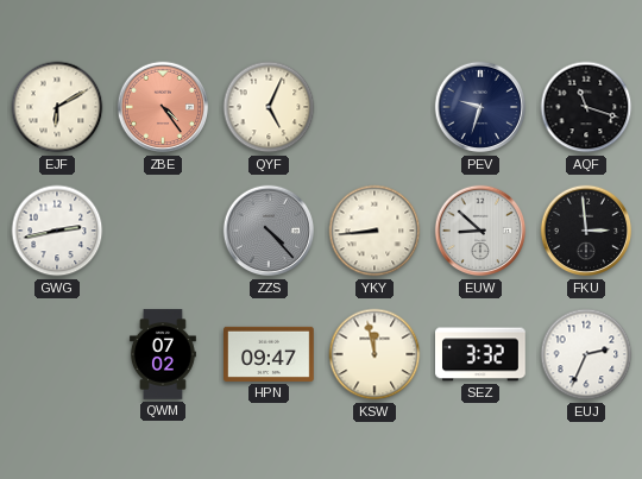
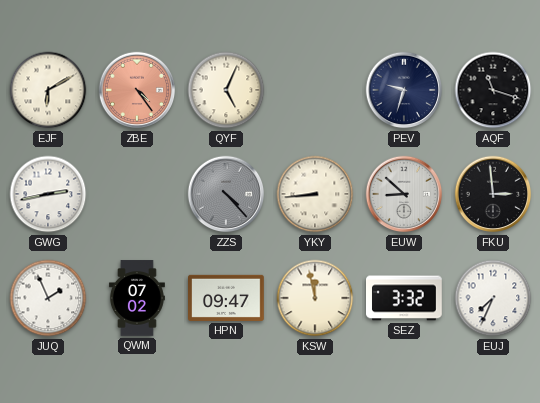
JUQ: none -> 1:56
EUJ: 2:34 -> 7:34
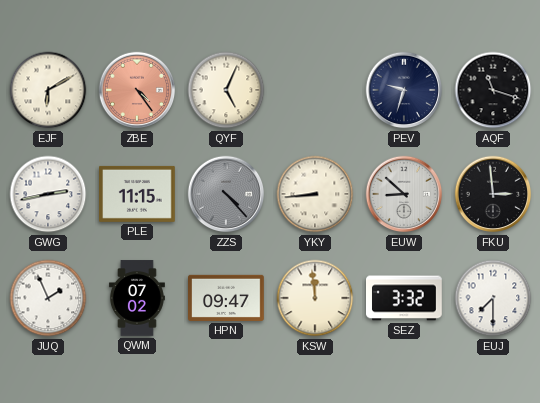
PLE: none -> 11:15
KSW: 11:58 -> 11:59
EUJ: 7:34 -> 7:30
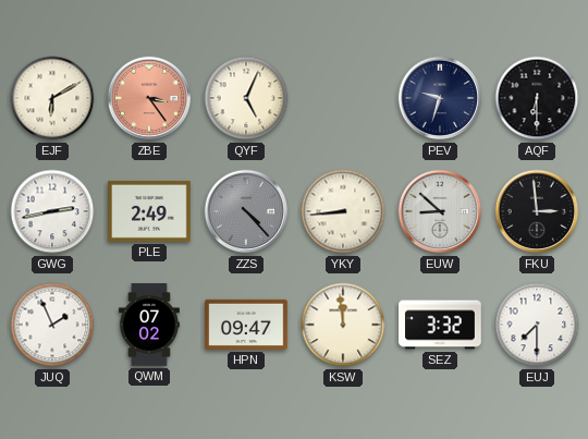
ZBE: 4:24 -> 3:24
AQF: 11:18 -> 6:30
PLE: 11:15 -> 2:49
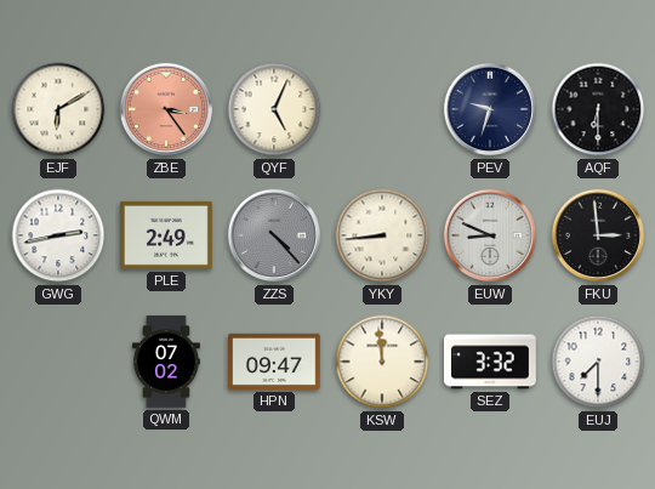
EUW: 8:52 -> 8:49
JUQ: 1:56 -> none
